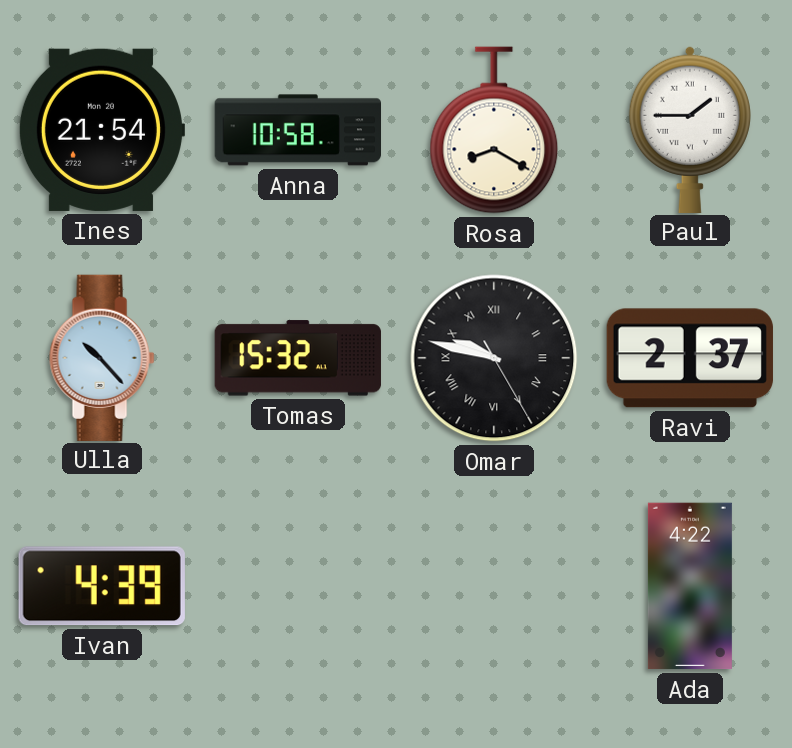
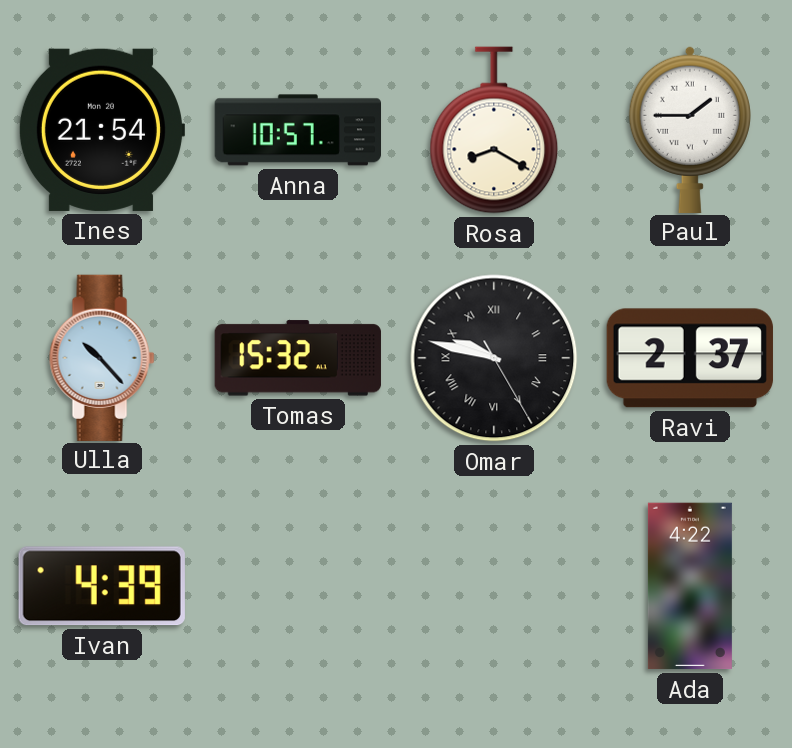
Anna: 10:58 -> 10:57
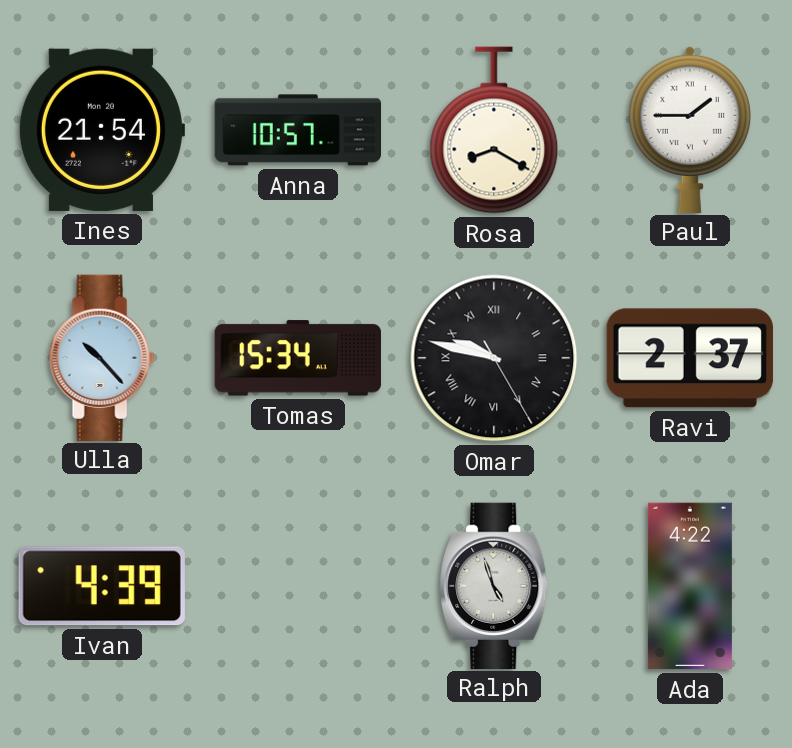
Tomas: 15:32 -> 15:34
Ralph: none -> 4:57
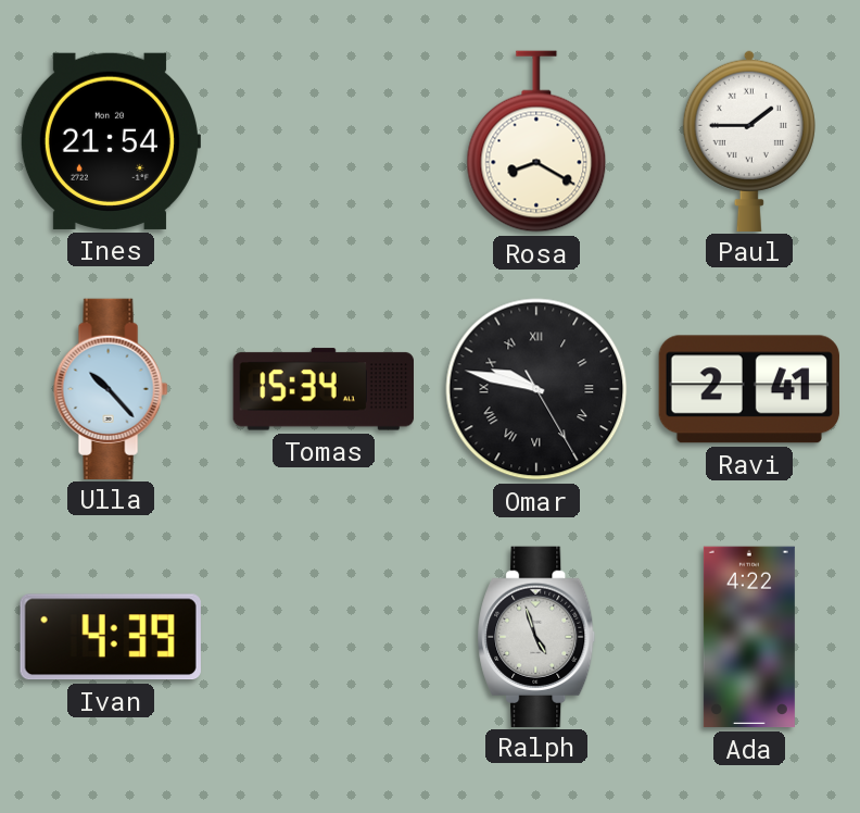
Anna: 10:57 -> none
Ravi: 2:37 -> 2:41
